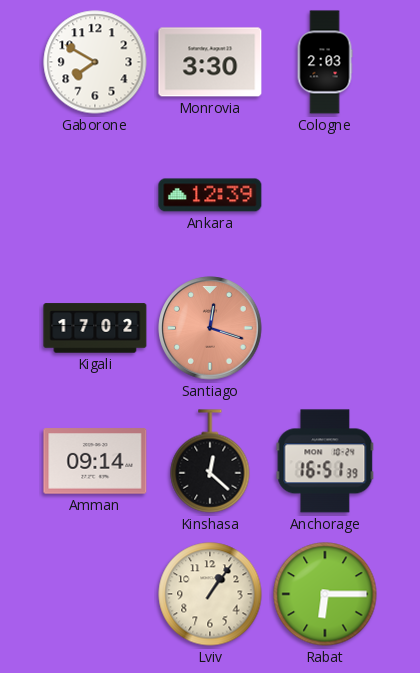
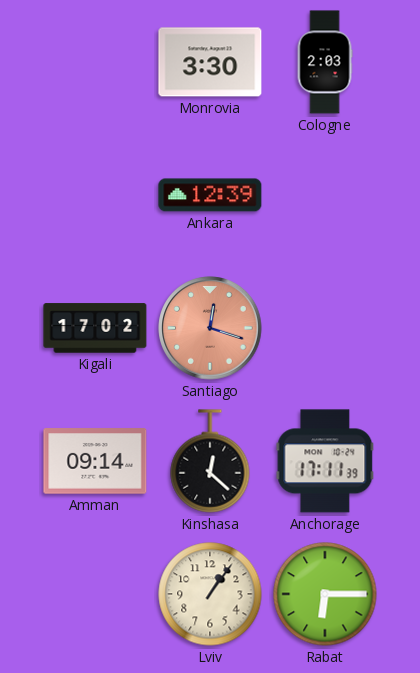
Gaborone: 7:50 -> none
Anchorage: 16:51 -> 17:11
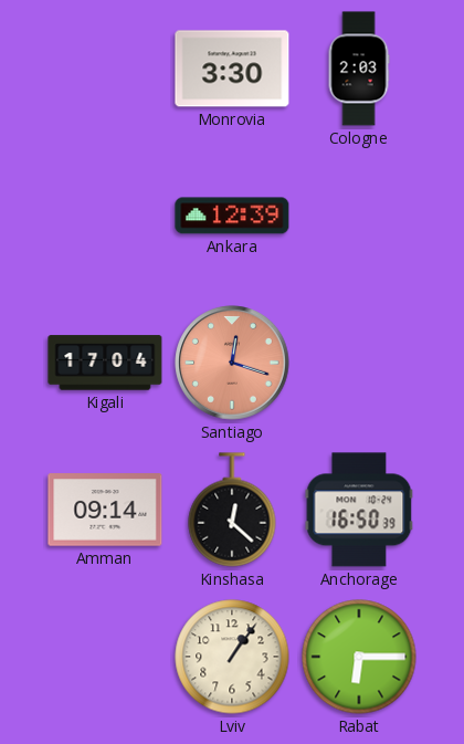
Kigali: 17:02 -> 17:04
Anchorage: 17:11 -> 16:50
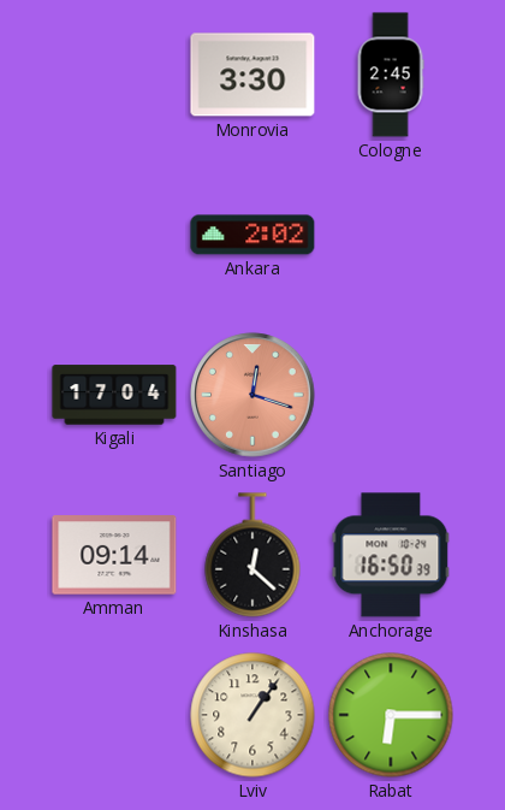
Cologne: 2:03 -> 2:45
Ankara: 12:39 -> 2:02
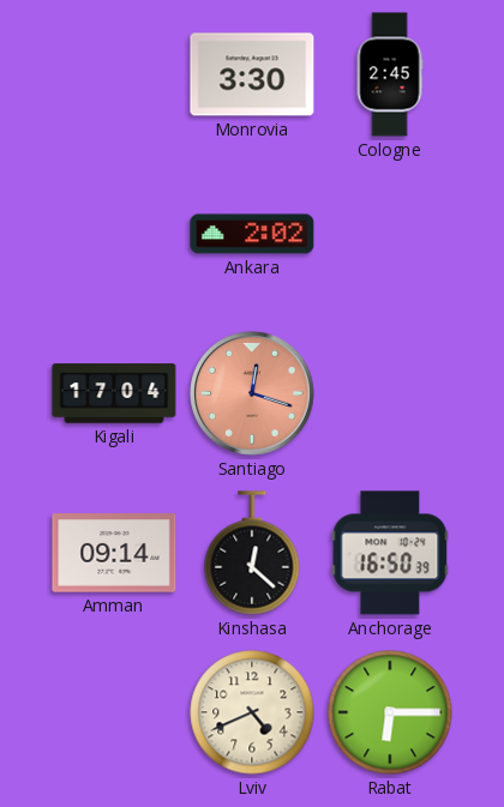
Lviv: 1:06 -> 4:41
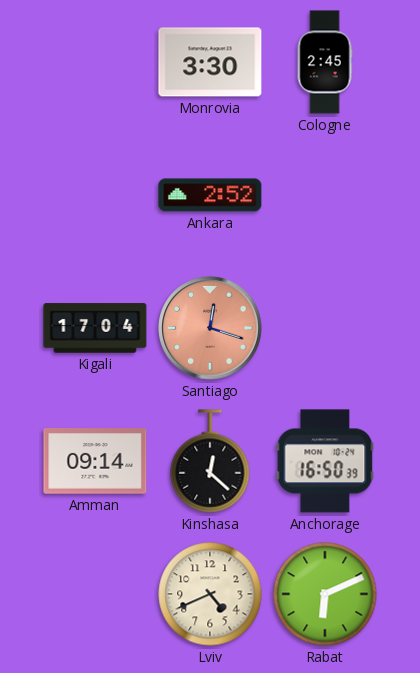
Ankara: 2:02 -> 2:52
Rabat: 6:15 -> 6:11
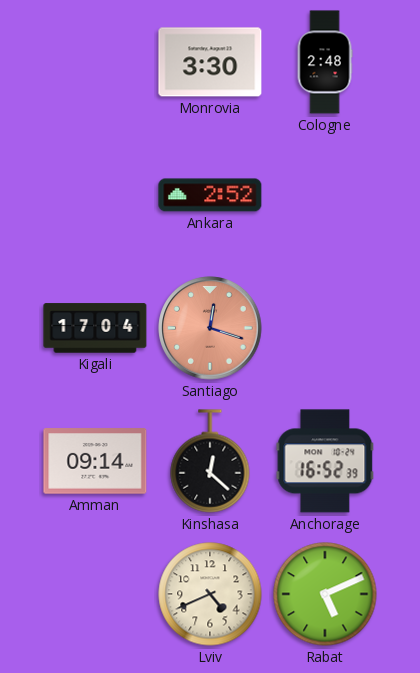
Cologne: 2:45 -> 2:48
Anchorage: 16:50 -> 16:52
Rabat: 6:11 -> 5:11
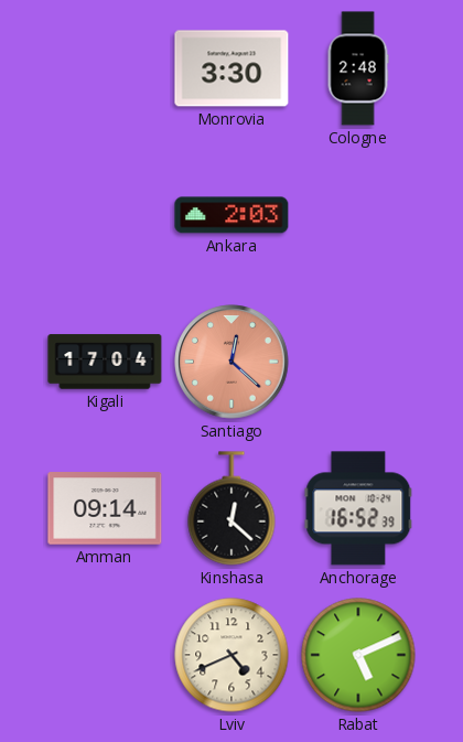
Ankara: 2:52 -> 2:03
Santiago: 12:18 -> 12:22
